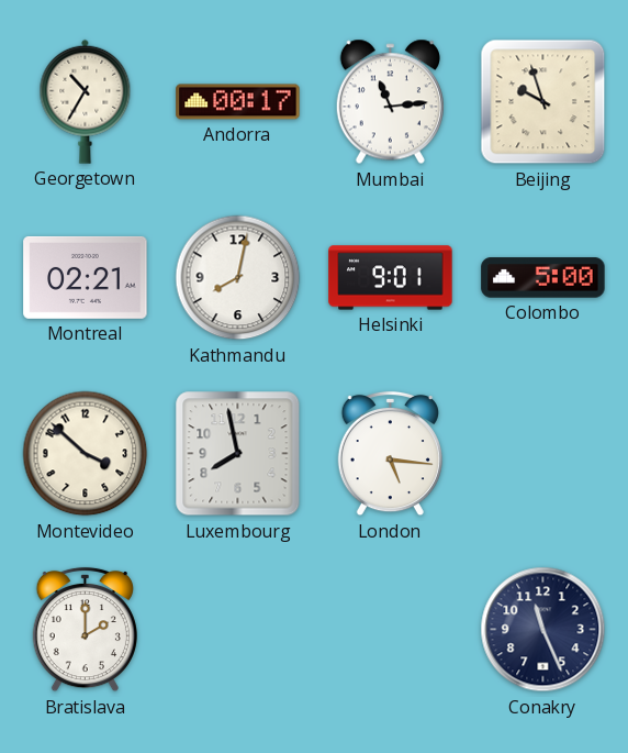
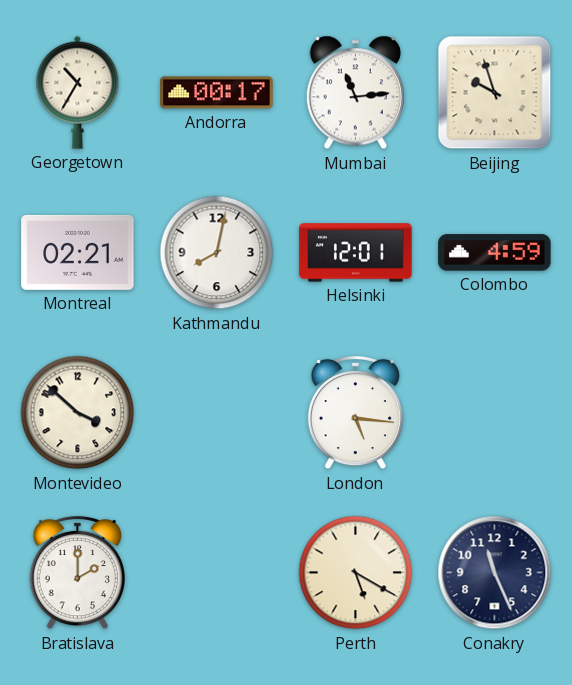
Helsinki: 9:01 -> 12:01
Colombo: 5:00 -> 4:59
Luxembourg: 7:58 -> none
Perth: none -> 5:20
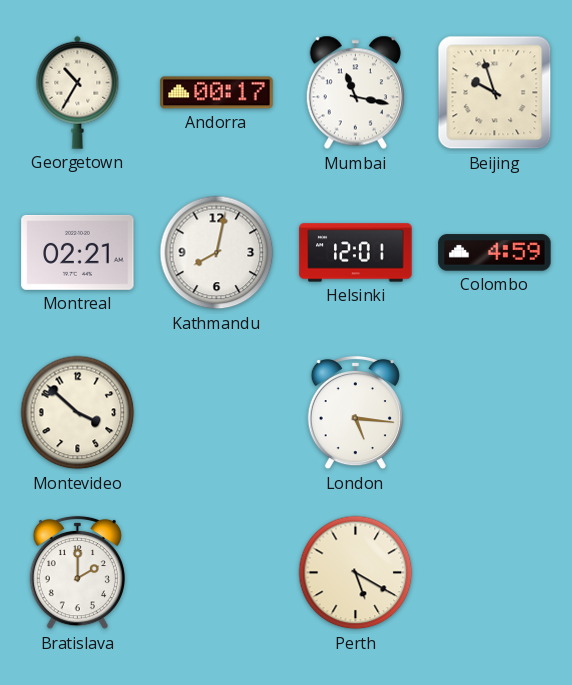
Mumbai: 11:14 -> 11:17
Conakry: 11:26 -> none
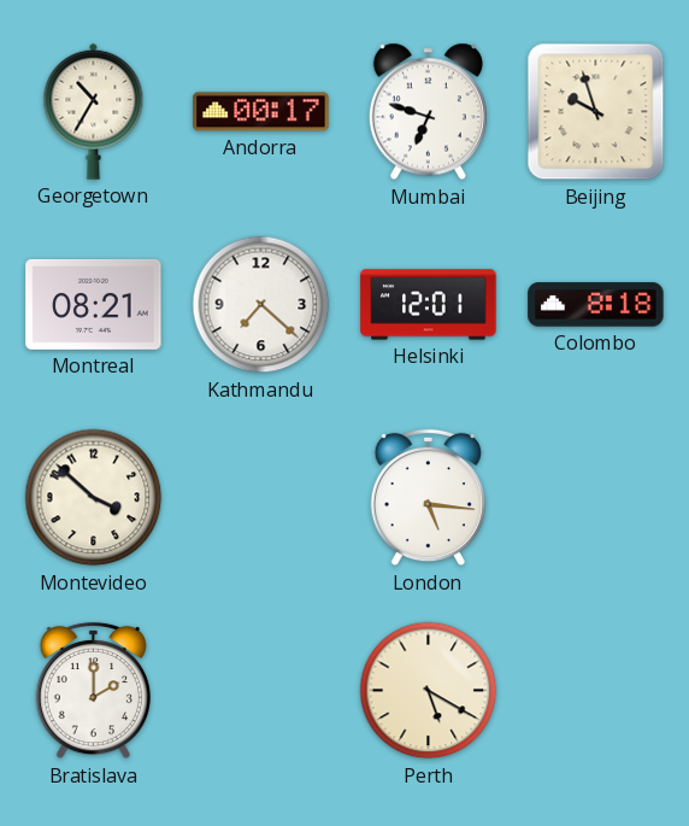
Mumbai: 11:17 -> 6:48
Montreal: 02:21 -> 08:21
Kathmandu: 8:02 -> 7:22
Colombo: 4:59 -> 8:18
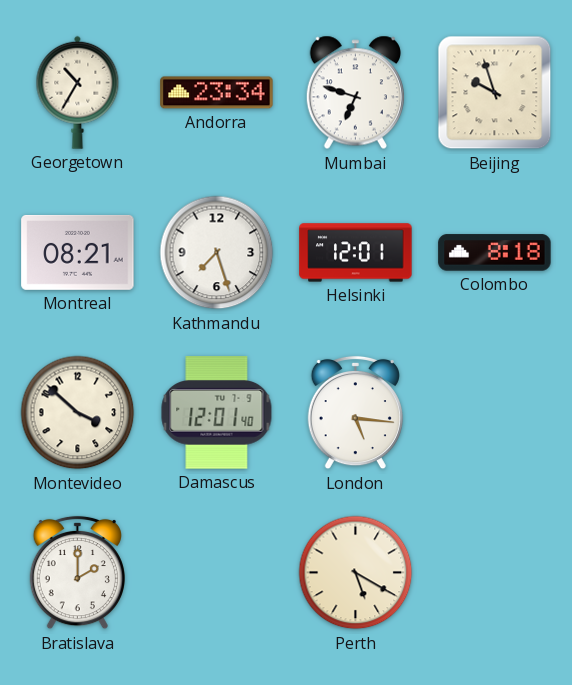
Andorra: 00:17 -> 23:34
Kathmandu: 7:22 -> 7:27
Damascus: none -> 12:01
